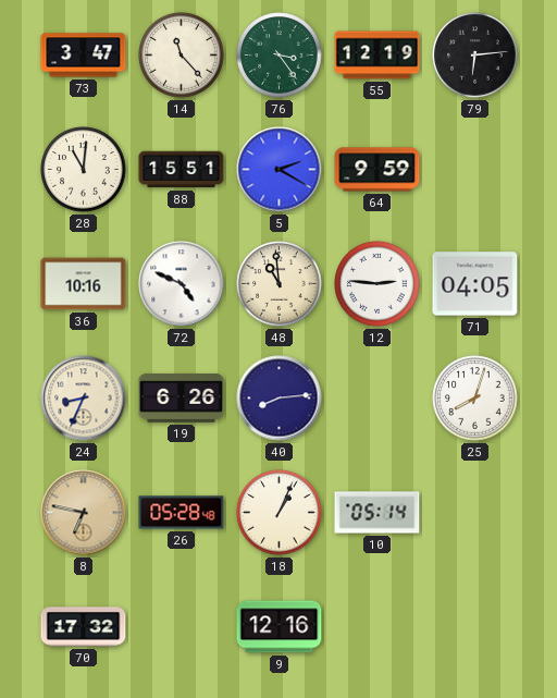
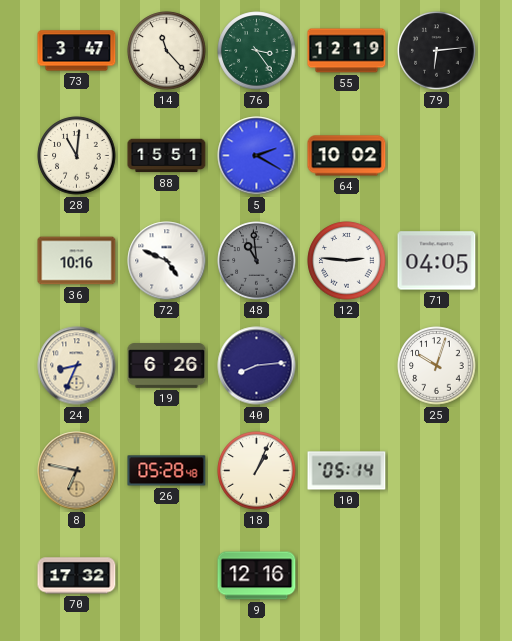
64: 9:59 -> 10:02
48 dial: cream -> grey
25: 8:03 -> 10:03
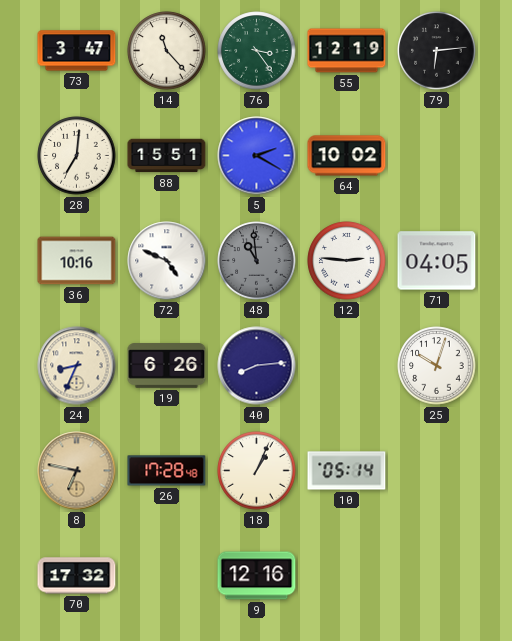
28: 11:01 -> 7:01
26: 05:28 -> 17:28
